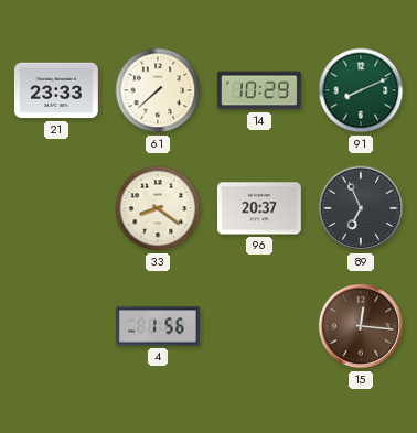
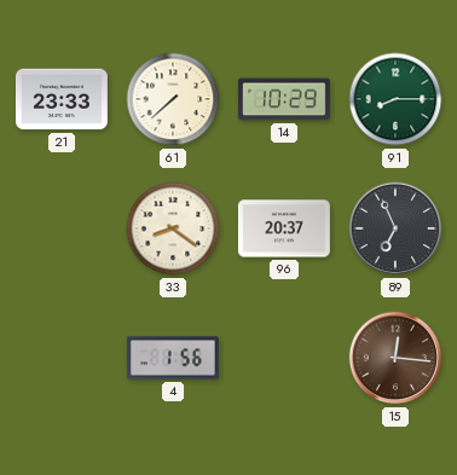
91: 8:11 -> 8:15
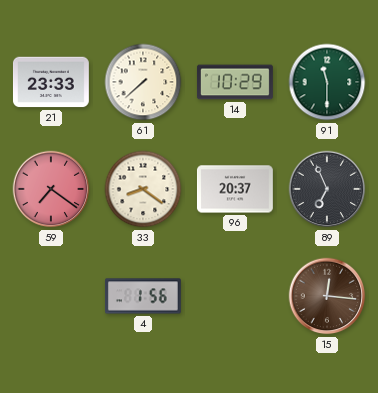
91: 8:15 -> 11:30
59: none -> 7:21
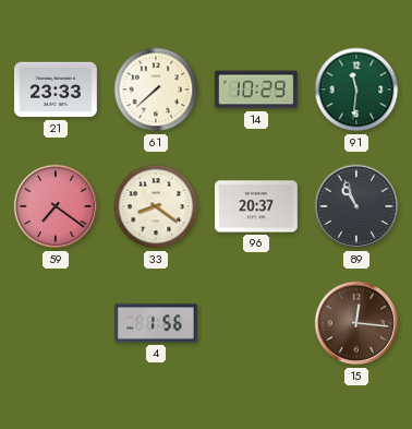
91: 11:30 -> 11:31
89: 6:56 -> 10:56
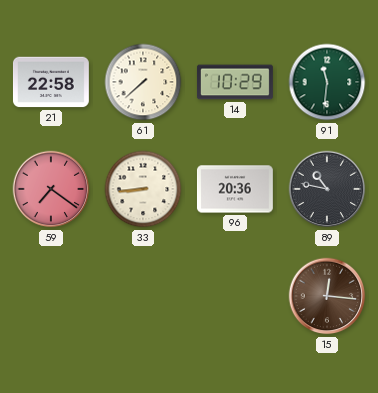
21: 23:33 -> 22:58
33: 8:21 -> 8:44
96: 20:37 -> 20:36
89: 10:56 -> 10:47
4: 1:56 -> none
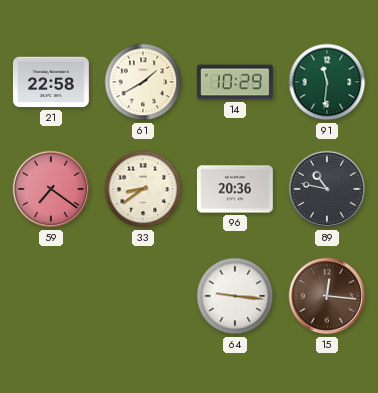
61: 7:38 -> 1:40
33: 8:44 -> 8:39
64: none -> 9:16
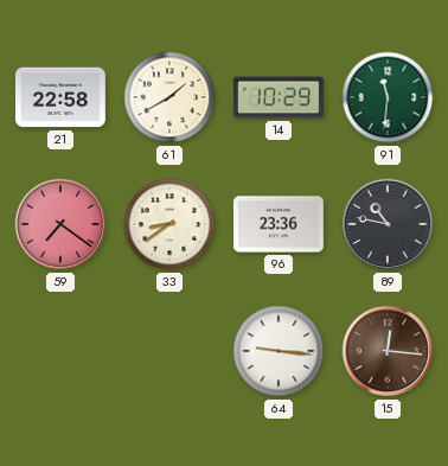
96: 20:36 -> 23:36
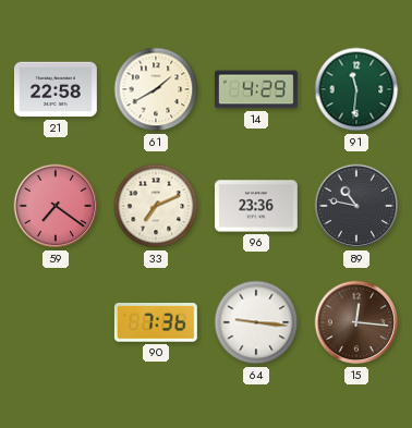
14: 10:29 -> 4:29
33: 8:39 -> 7:11
90: none -> 7:36
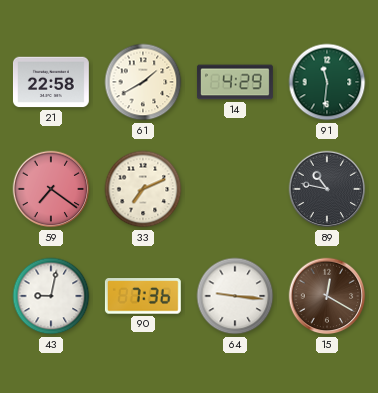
96: 23:36 -> none
43: none -> 9:02
15: 12:16 -> 12:20
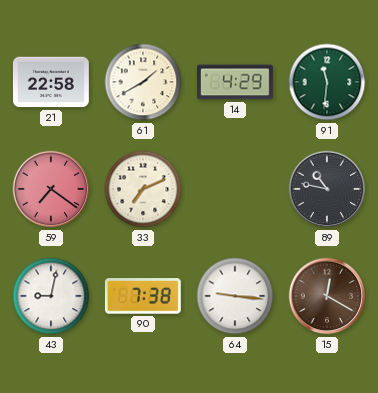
90: 7:36 -> 7:38
